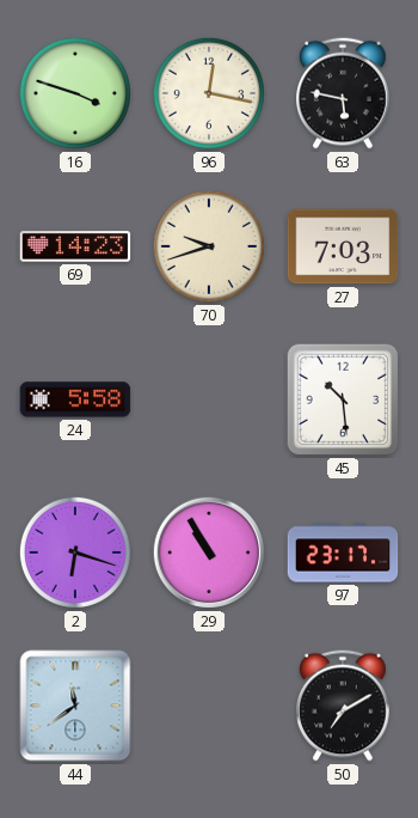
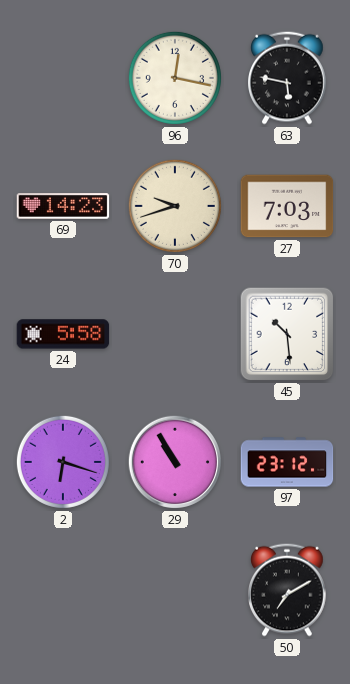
16: 3:48 -> none
97: 23:17 -> 23:12
44: 11:39 -> none
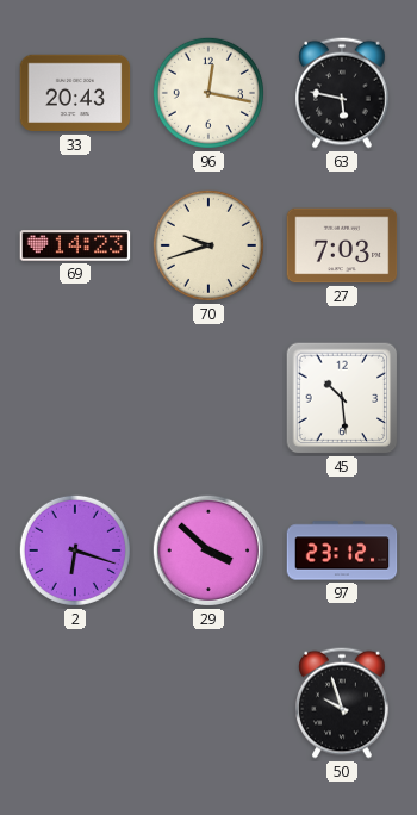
33: none -> 20:43
24: 5:58 -> none
29: 10:55 -> 3:52
50: 7:10 -> 9:57
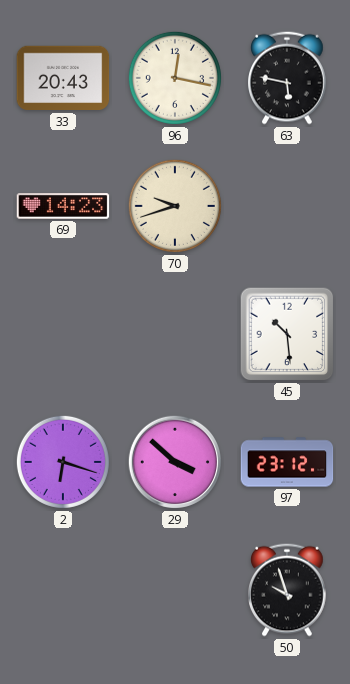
27: 7:03 -> none
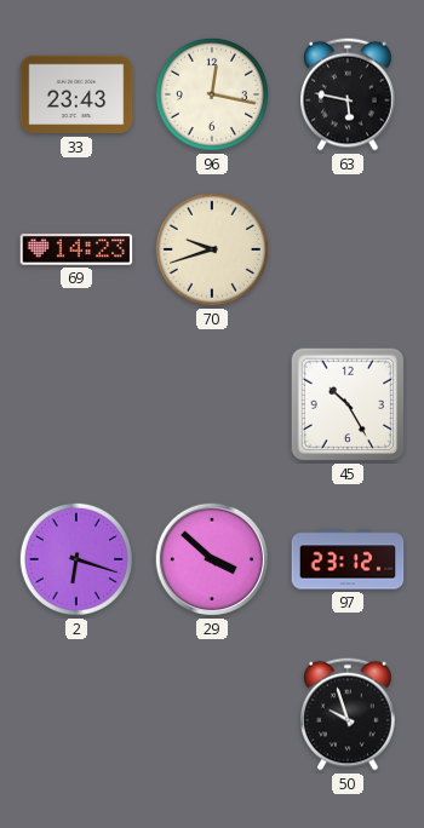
33: 20:43 -> 23:43
45: 10:29 -> 10:25
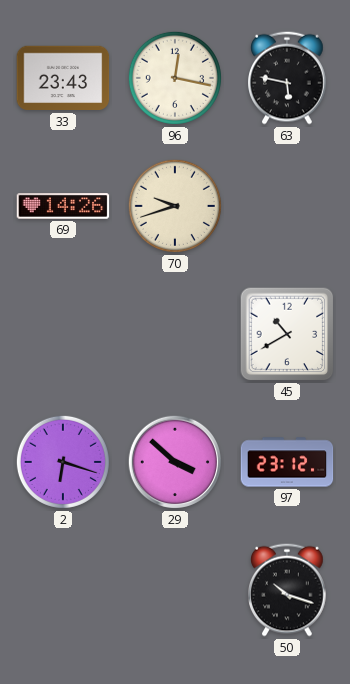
69: 14:23 -> 14:26
45: 10:25 -> 10:40
50: 9:57 -> 10:18
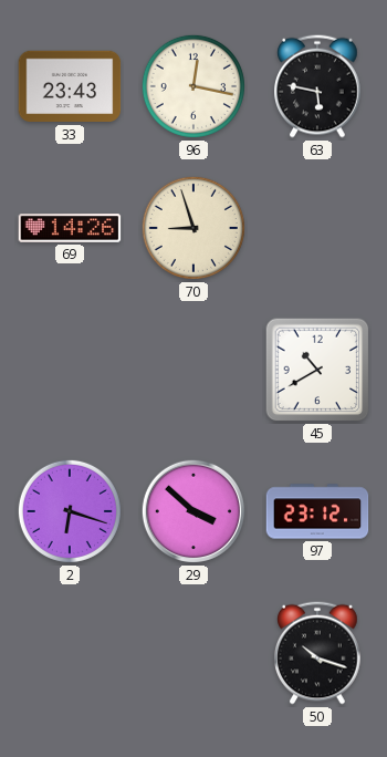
70: 9:42 -> 8:57
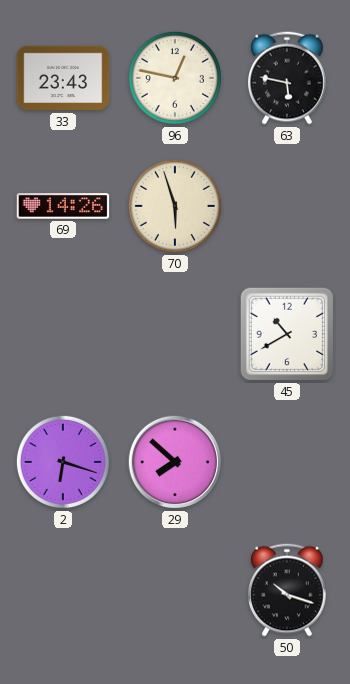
96: 12:17 -> 12:47
70: 8:57 -> 5:57
29: 3:52 -> 7:52
97: 23:12 -> none
